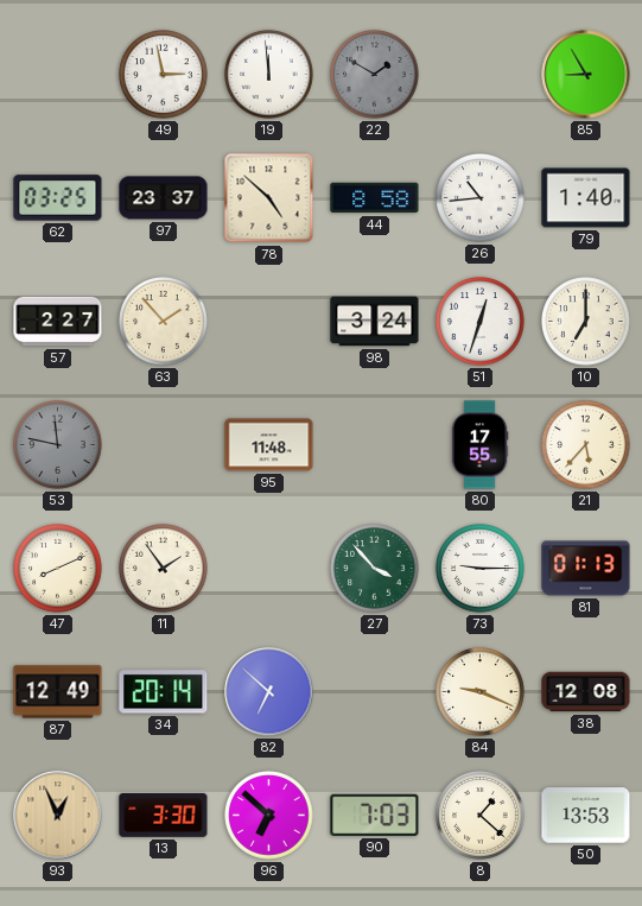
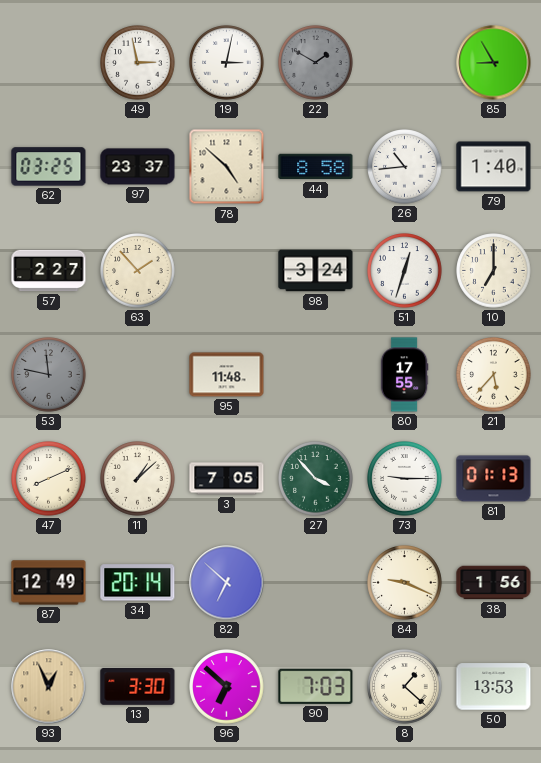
19: 11:59 -> 3:02
11: 1:54 -> 1:08
3: none -> 7:05
38: 12:08 -> 1:56
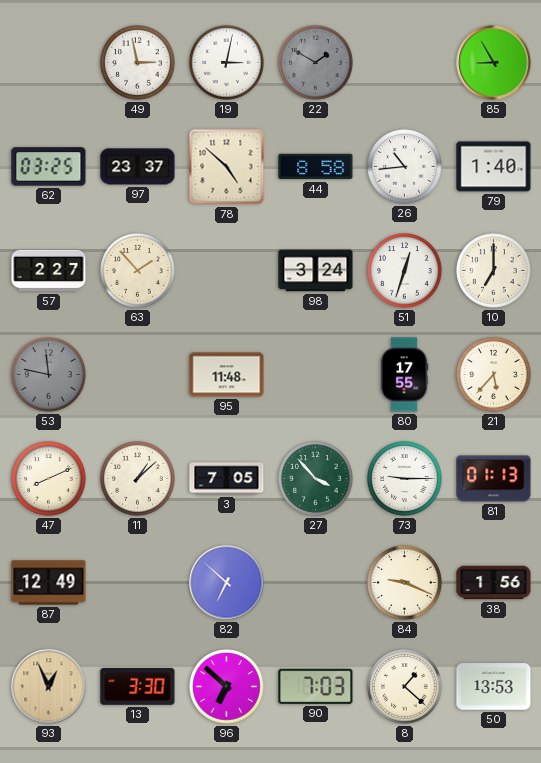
34: 20:14 -> none
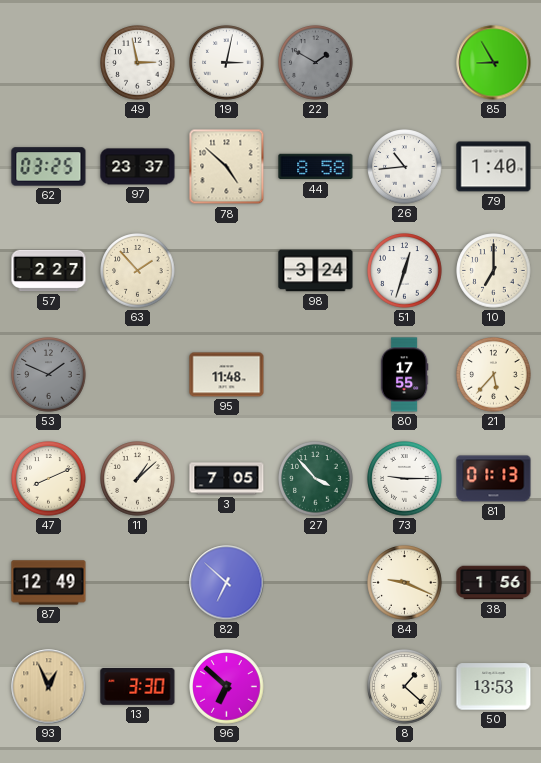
53: 11:47 -> 1:49
90: 7:03 -> none
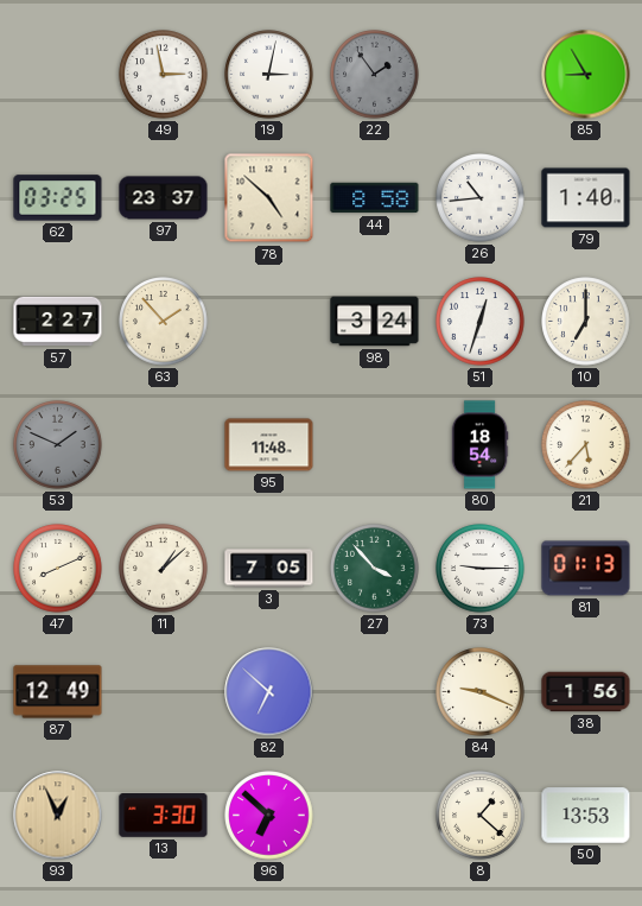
22: 1:50 -> 1:54
80: 17:55 -> 18:54
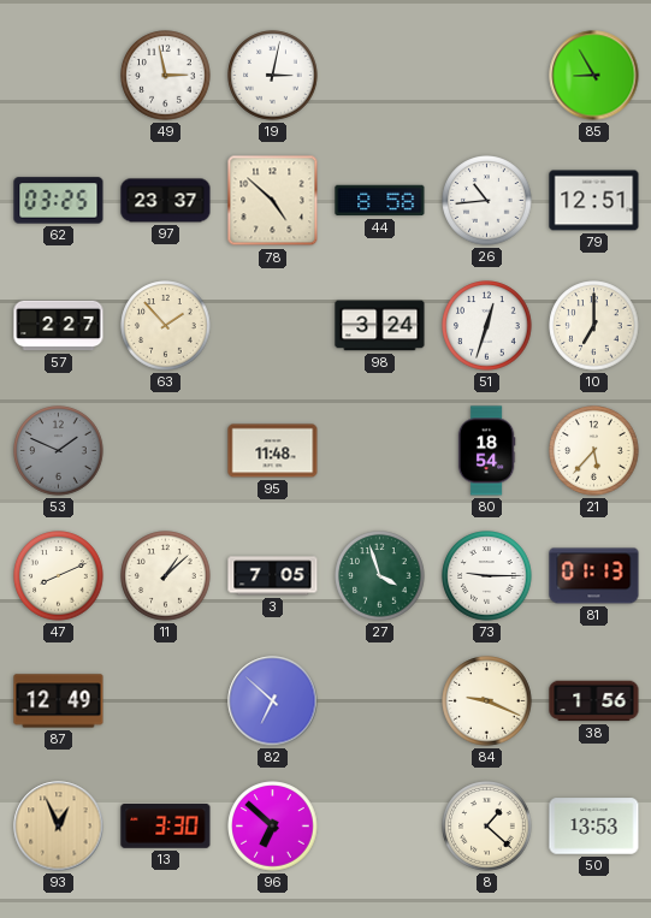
22: 1:54 -> none
79: 1:40 -> 12:51
27: 3:53 -> 3:57
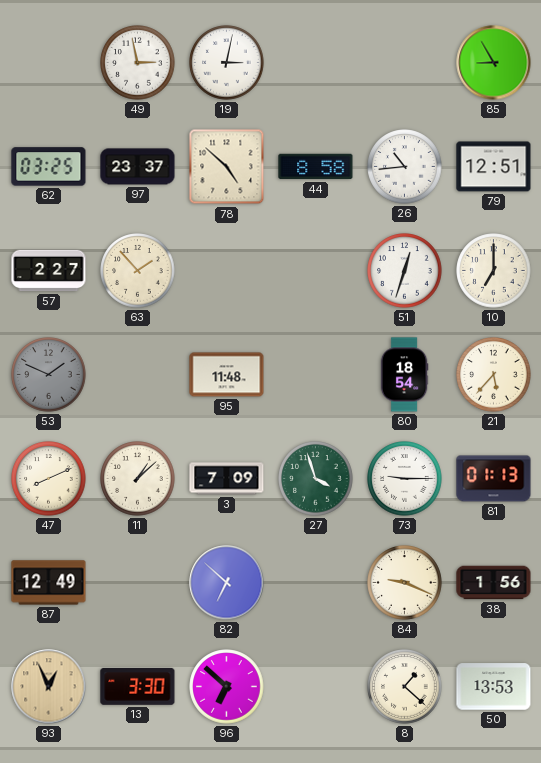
98: 3:24 -> none
3: 7:05 -> 7:09
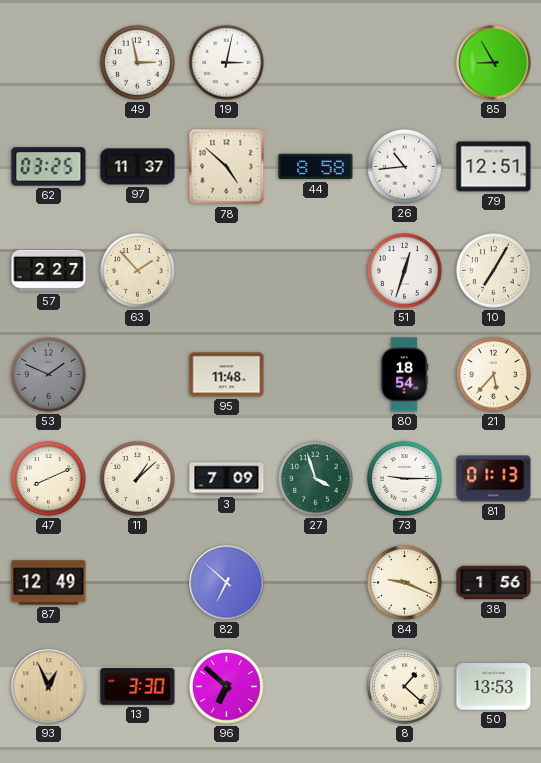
97: 23:37 -> 11:37
10: 7:00 -> 7:05
